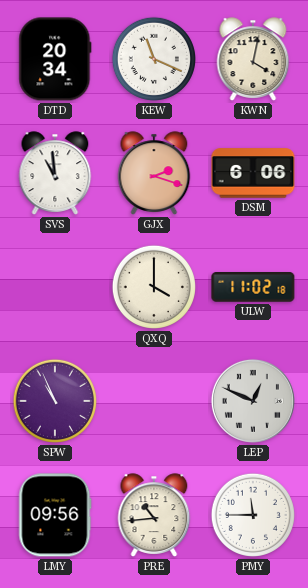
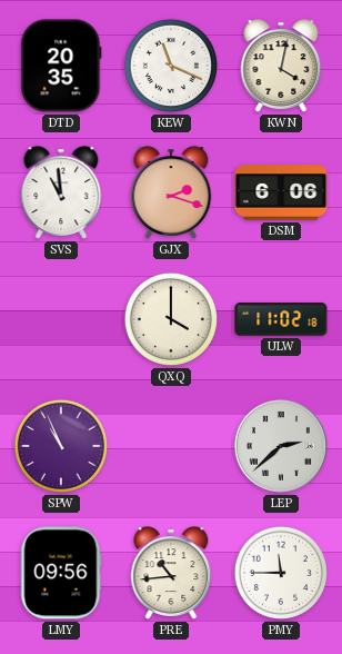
DTD: 20:34 -> 20:35
LEP: 12:49 -> 2:38
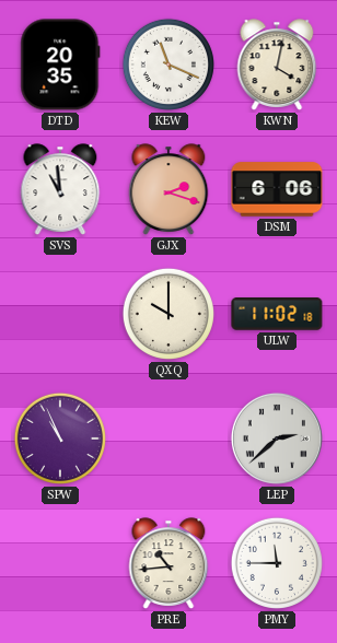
QXQ: 4:00 -> 10:00
LMY: 09:56 -> none
